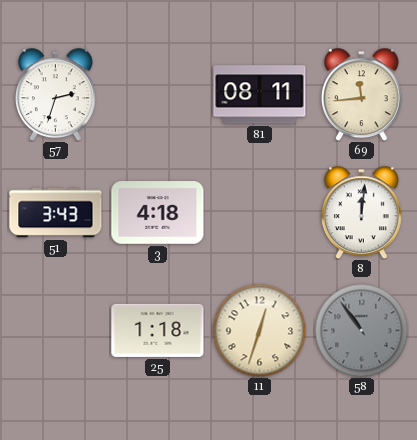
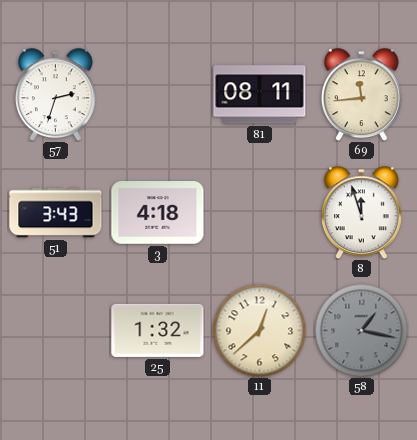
8: 12:01 -> 11:57
25: 1:18 -> 1:32
11: 12:33 -> 12:38
58: 10:54 -> 1:17
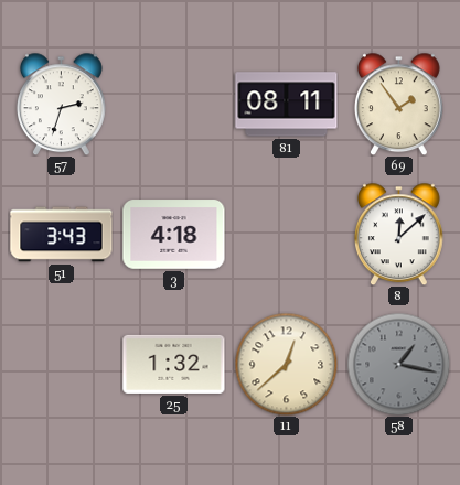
69: 11:44 -> 1:54
8: 11:57 -> 12:08
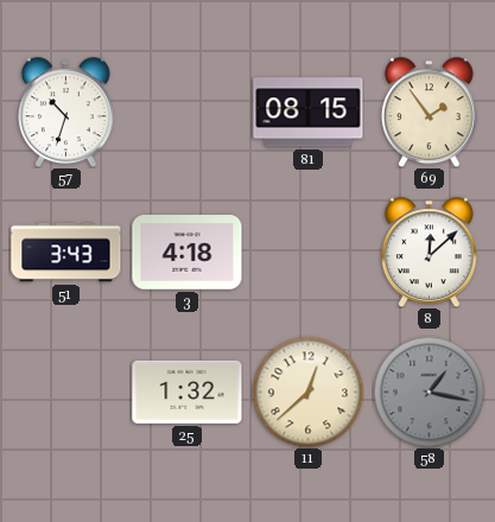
57: 2:33 -> 10:33
81: 08:11 -> 08:15
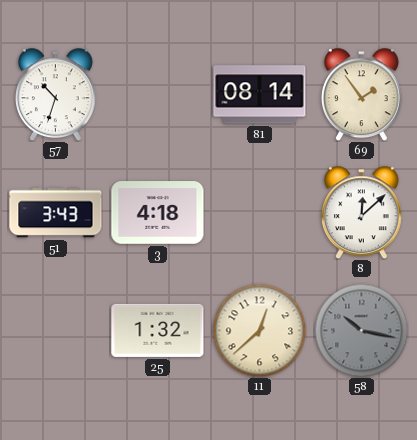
81: 08:15 -> 08:14
58: 1:17 -> 10:17
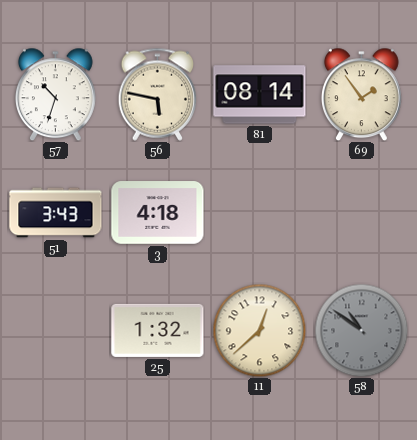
56: none -> 5:47
8: 12:08 -> none
58: 10:17 -> 10:51
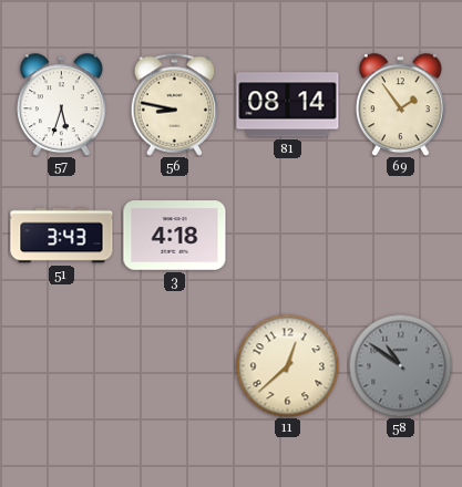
57: 10:33 -> 5:33
56: 5:47 -> 8:47
25: 1:32 -> none
